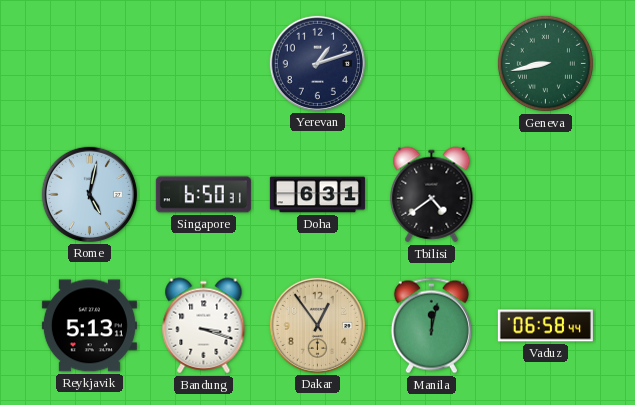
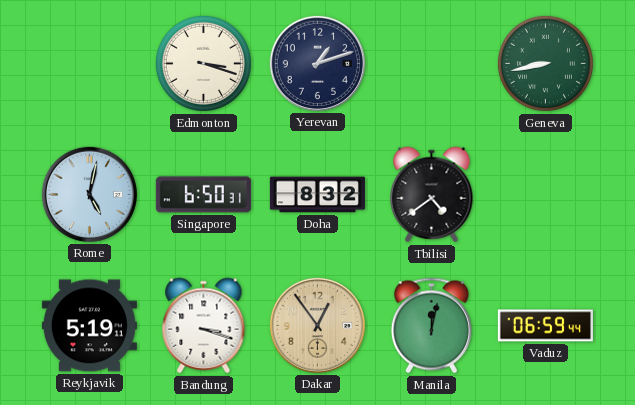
Edmonton: none -> 3:18
Doha: 6:31 -> 8:32
Reykjavik: 5:13 -> 5:19
Vaduz: 06:58 -> 06:59
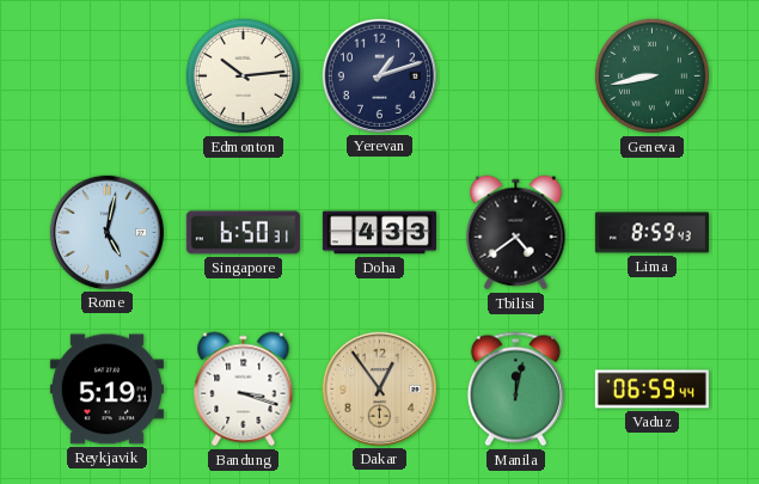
Edmonton: 3:18 -> 10:14
Doha: 8:32 -> 4:33
Lima: none -> 8:59
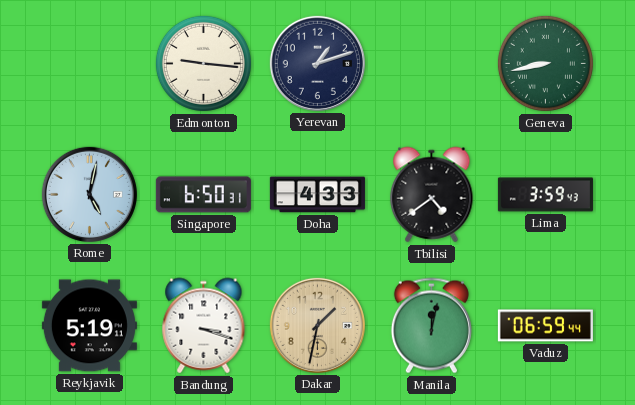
Edmonton: 10:14 -> 9:16
Lima: 8:59 -> 3:59
Dakar: 12:54 -> 1:32
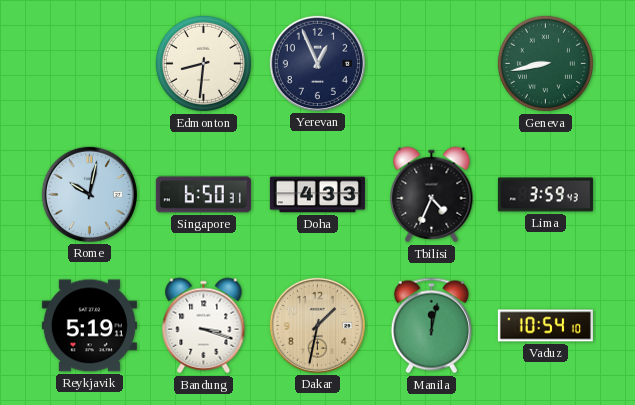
Edmonton: 9:16 -> 8:31
Yerevan: 1:12 -> 12:56
Rome: 5:02 -> 10:02
Tbilisi: 4:39 -> 4:34
Vaduz: 06:59 -> 10:54
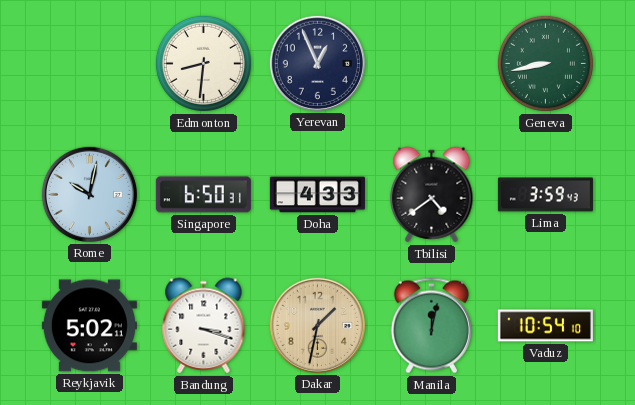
Tbilisi: 4:34 -> 4:39
Reykjavik: 5:19 -> 5:02
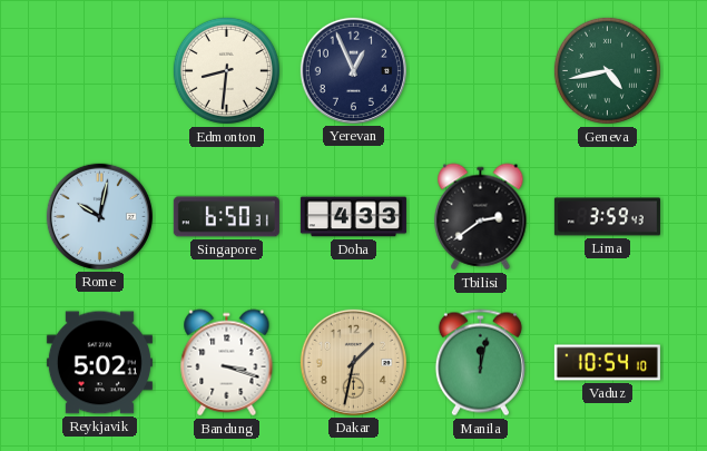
Geneva: 8:43 -> 4:43
Tbilisi: 4:39 -> 2:39
